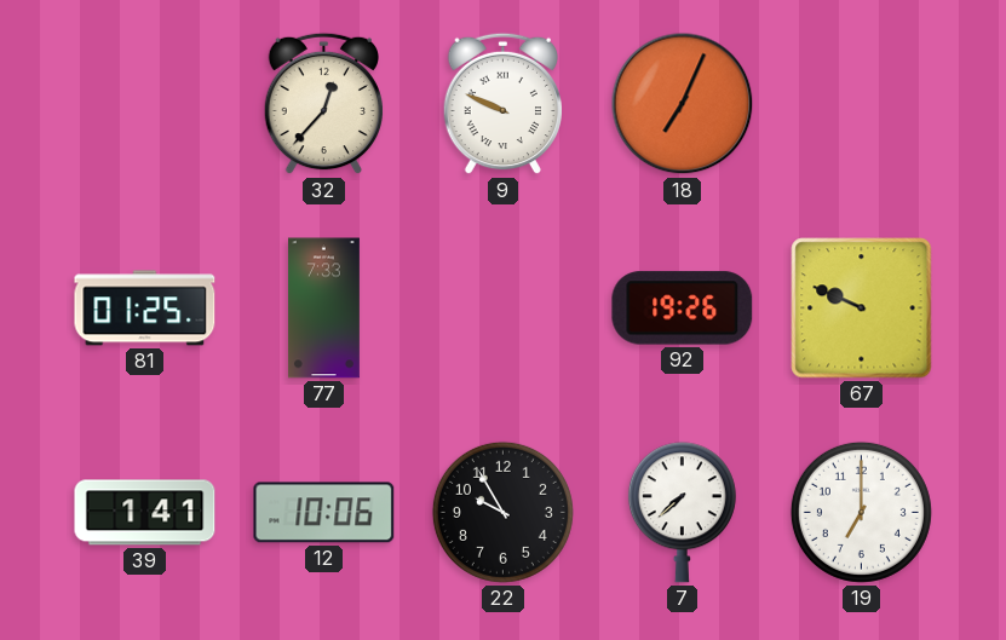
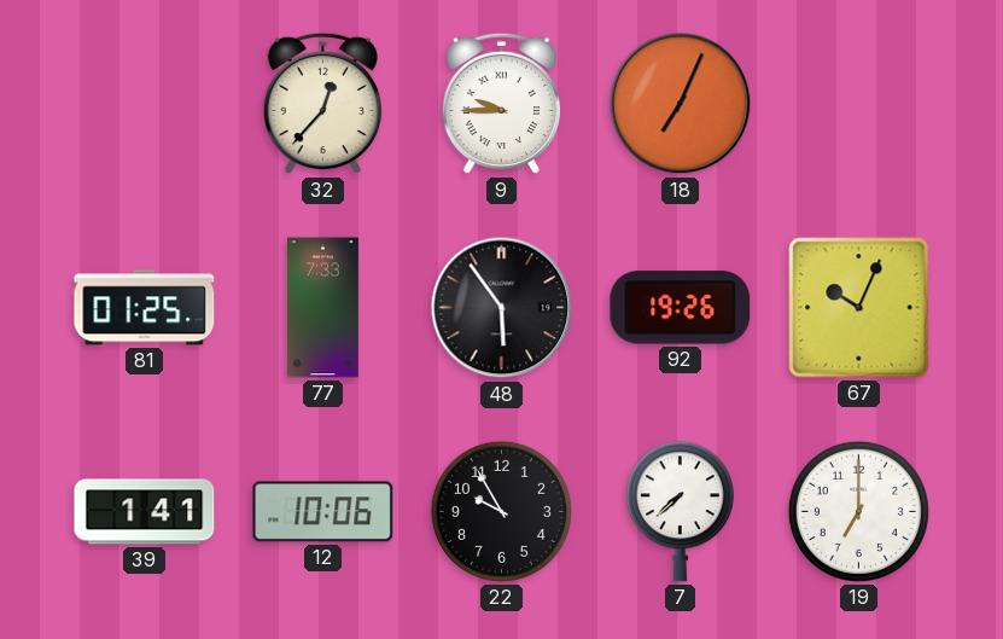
9: 9:49 -> 9:45
48: none -> 5:54
67: 9:49 -> 10:04
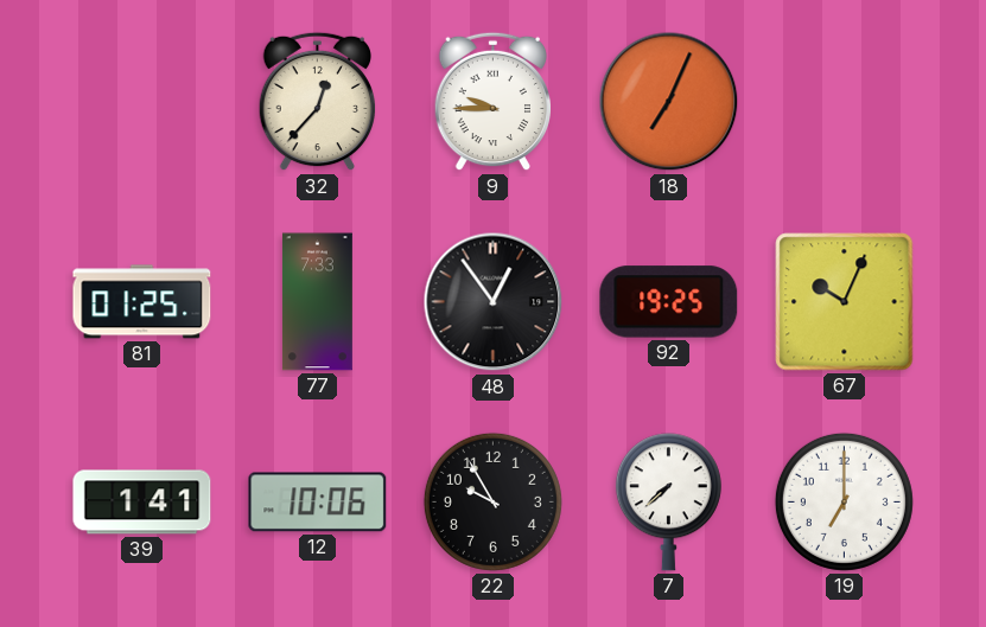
48: 5:54 -> 12:54
92: 19:26 -> 19:25
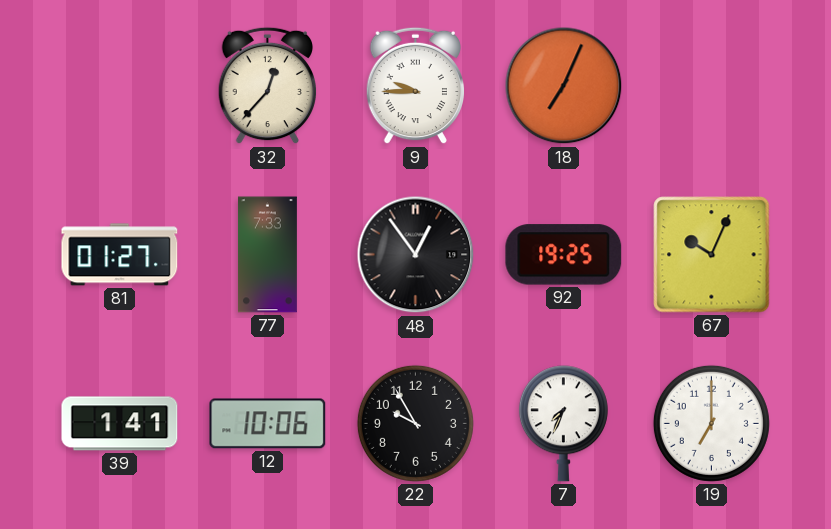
81: 01:25 -> 01:27
7: 7:38 -> 7:34
